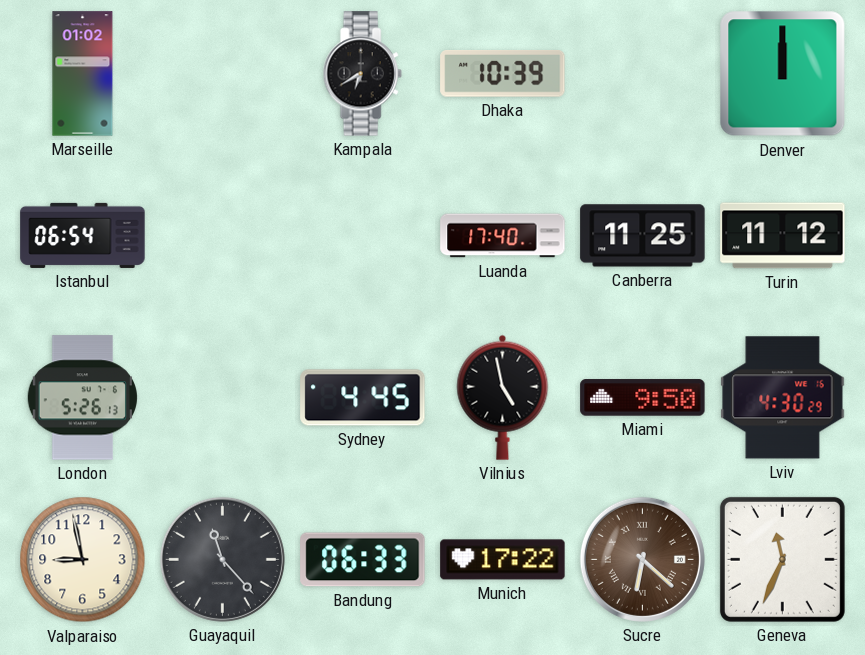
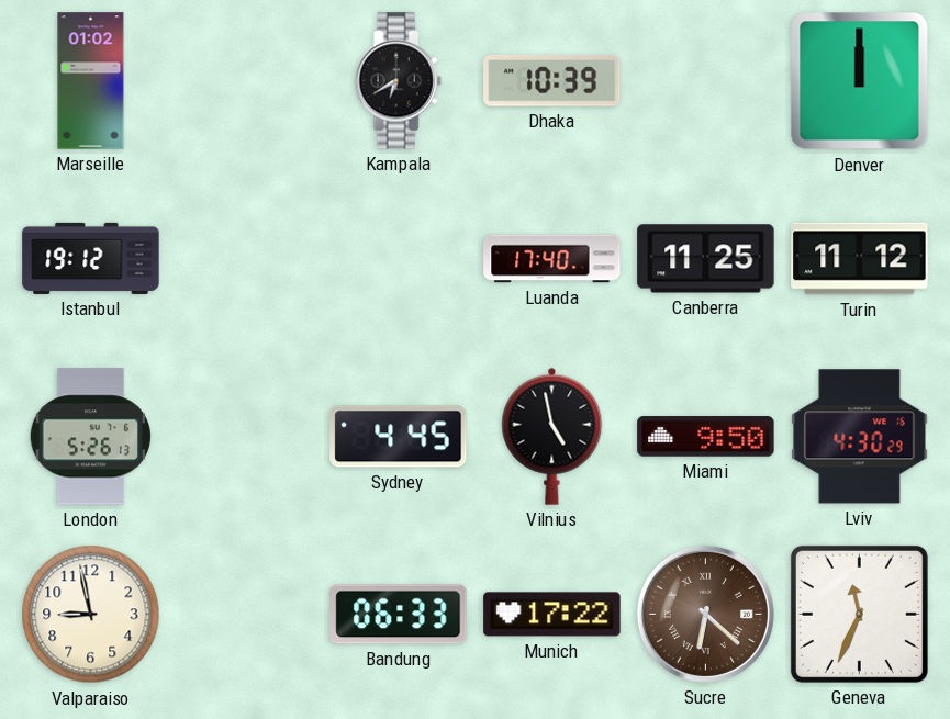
Istanbul: 06:54 -> 19:12
Guayaquil: 11:23 -> none
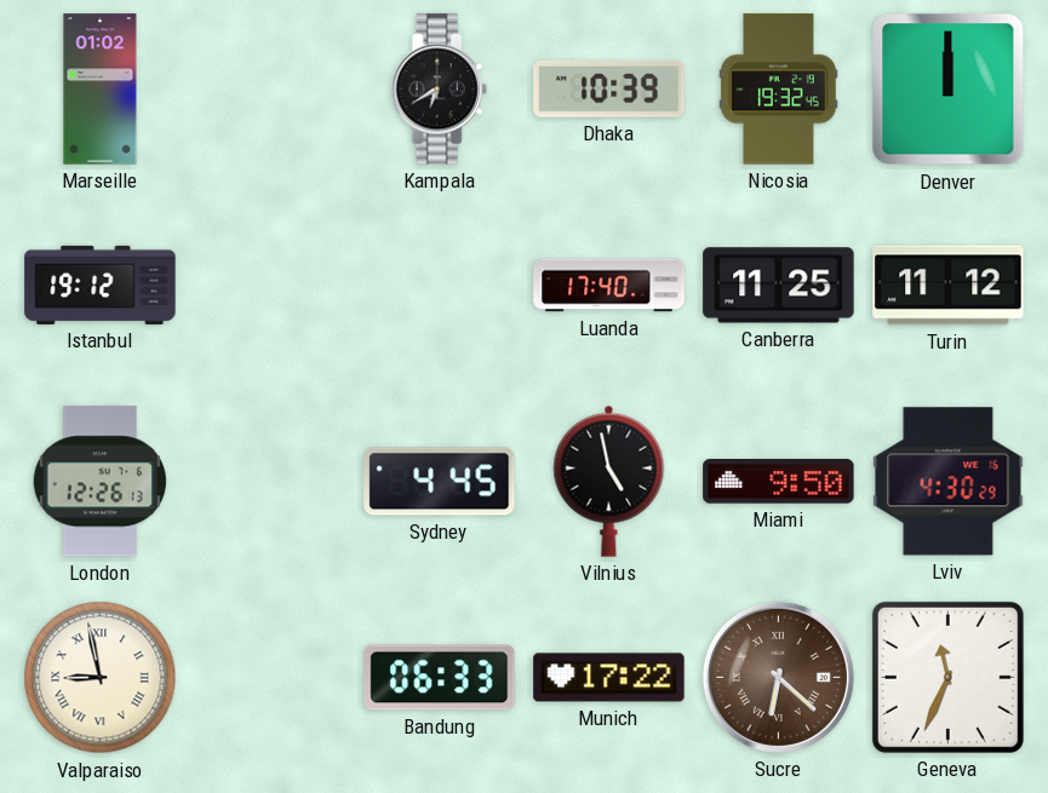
Nicosia: none -> 19:32
London: 5:26 -> 12:26
Valparaiso numerals: Arabic -> Roman
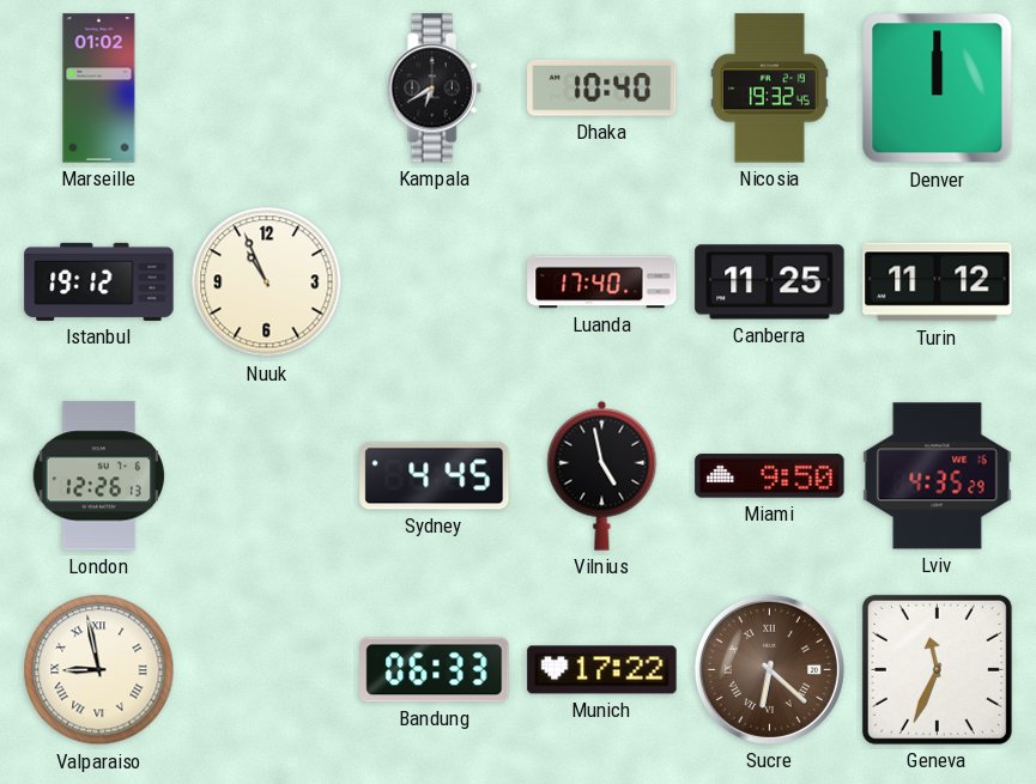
Dhaka: 10:39 -> 10:40
Nuuk: none -> 10:56
Lviv: 4:30 -> 4:35
